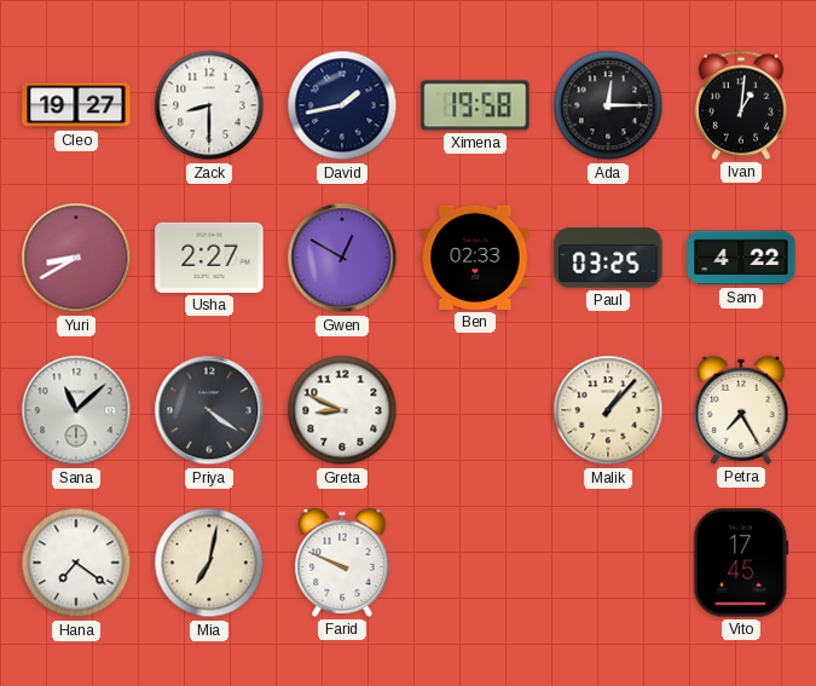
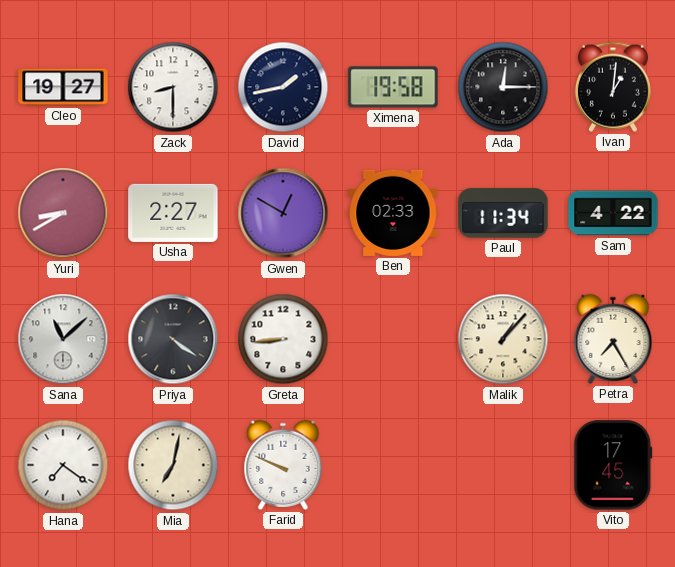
Paul: 03:25 -> 11:34
Greta: 8:49 -> 8:44
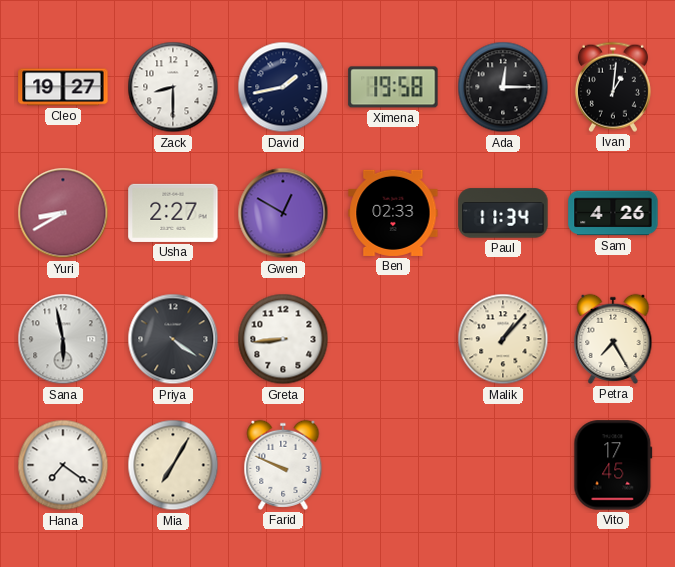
Sam: 4:22 -> 4:26
Sana: 11:08 -> 5:58
Mia: 7:02 -> 7:05
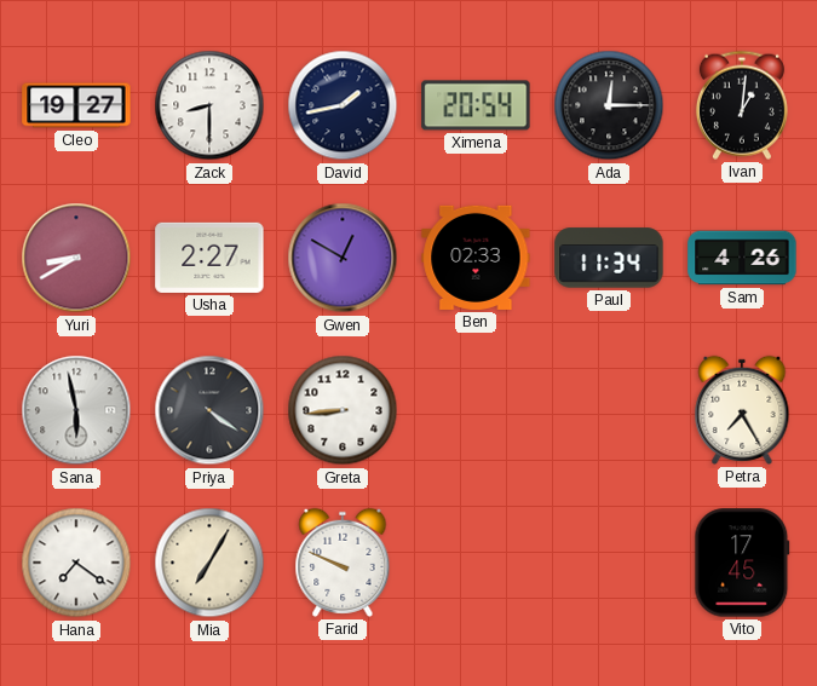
Ximena: 19:58 -> 20:54
Malik: 1:07 -> none
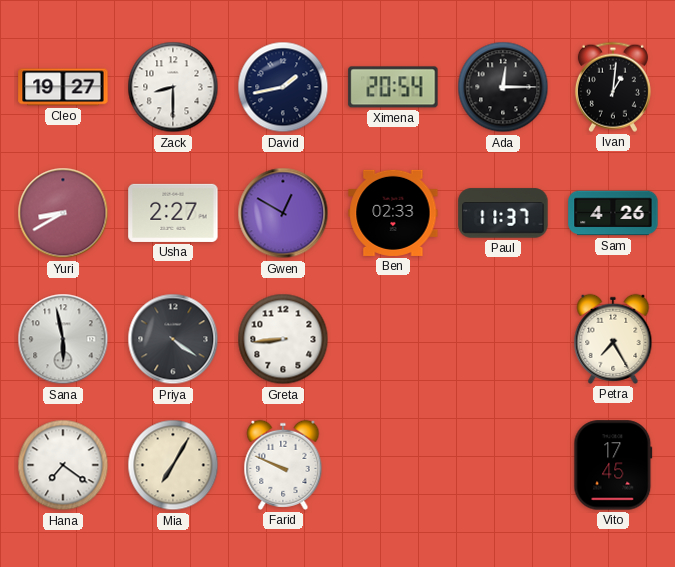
Paul: 11:34 -> 11:37
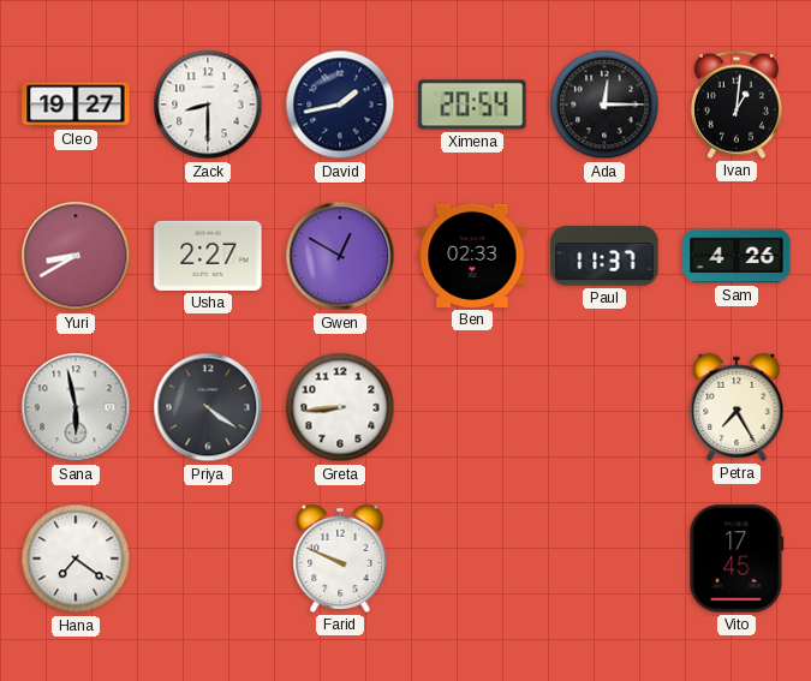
Mia: 7:05 -> none
